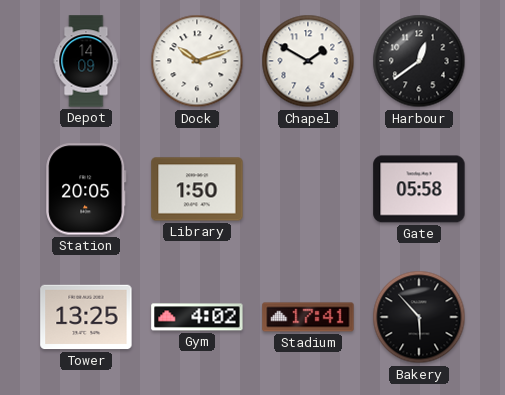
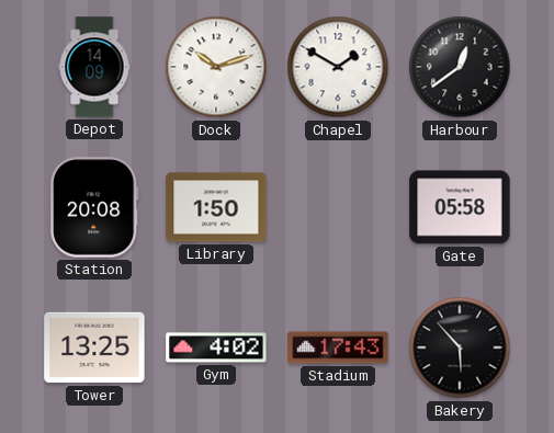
Station: 20:05 -> 20:08
Stadium: 17:41 -> 17:43
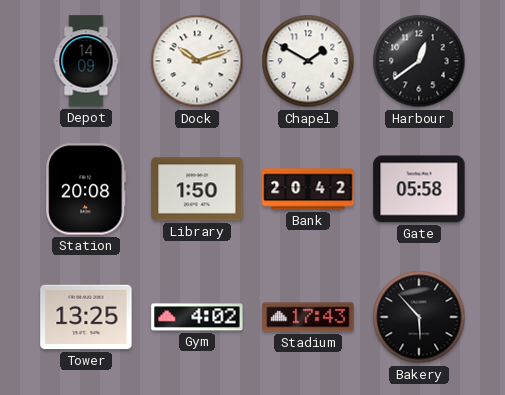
Bank: none -> 20:42
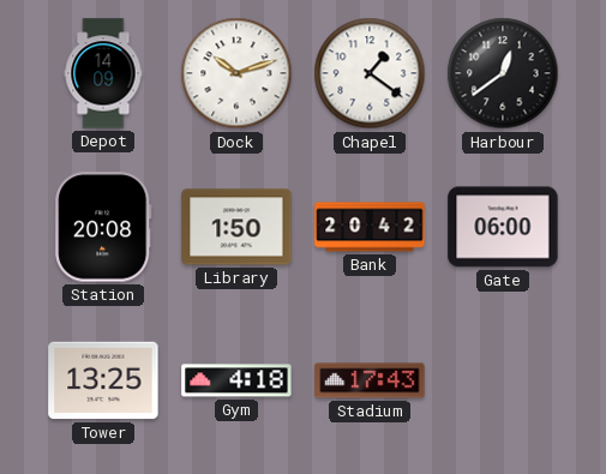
Chapel: 1:50 -> 1:21
Gate: 05:58 -> 06:00
Gym: 4:02 -> 4:18
Bakery: 5:53 -> none
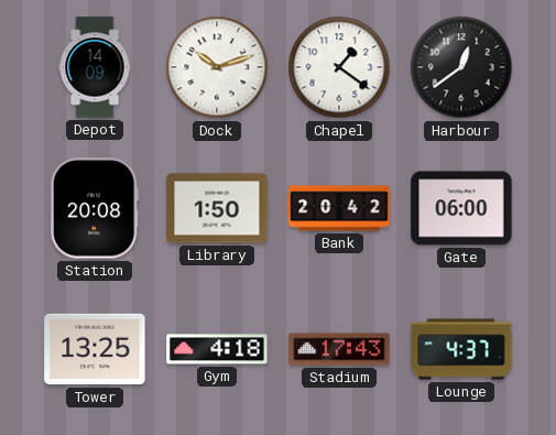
Lounge: none -> 4:37
